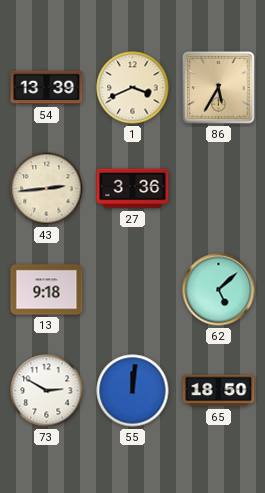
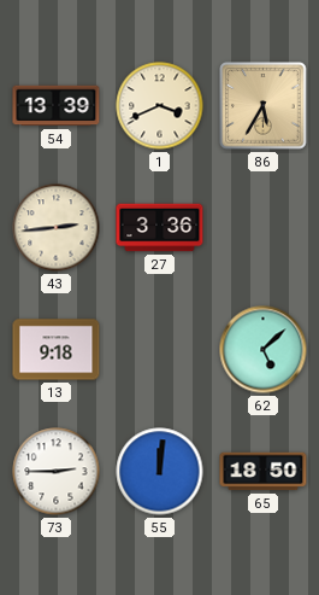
73: 2:50 -> 2:45
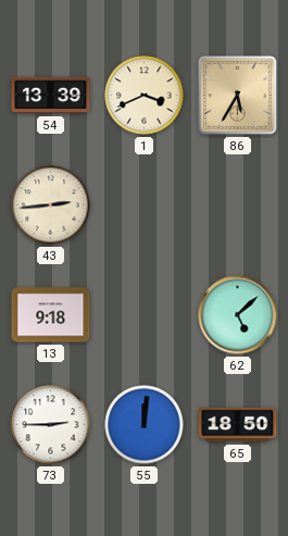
27: 3:36 -> none
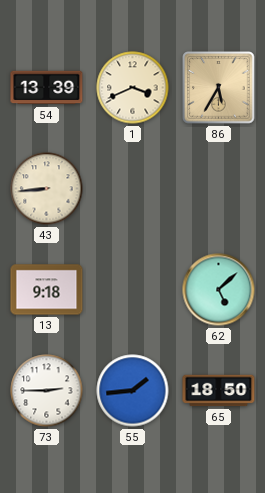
43: 2:44 -> 8:44
55: 12:01 -> 1:44
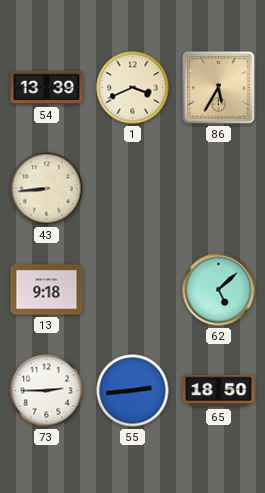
55: 1:44 -> 2:44
